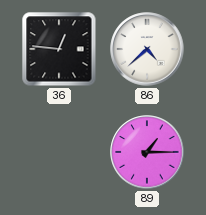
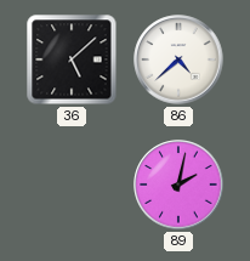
36: 12:46 -> 5:08
89: 1:15 -> 2:02
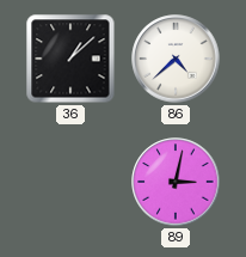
36: 5:08 -> 1:08
89: 2:02 -> 3:02
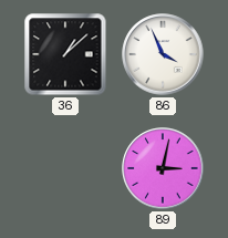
86: 4:38 -> 3:56
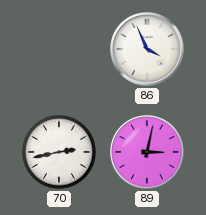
36: 1:08 -> none
70: none -> 2:43
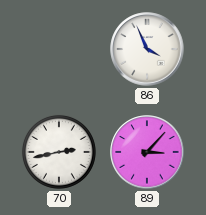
89: 3:02 -> 3:07
